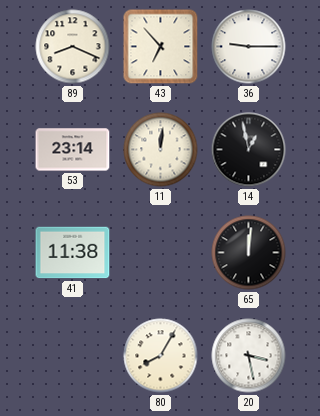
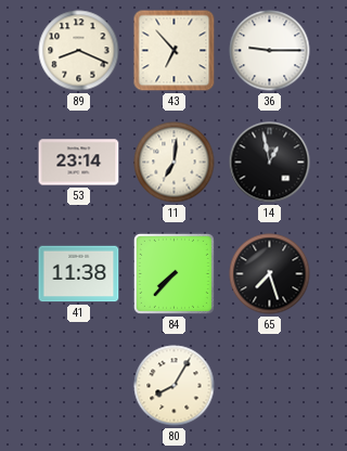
11: 12:01 -> 7:01
84: none -> 7:37
65: 12:01 -> 7:27
20: 3:28 -> none
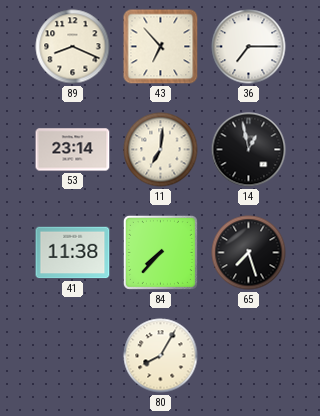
36: 9:15 -> 7:15
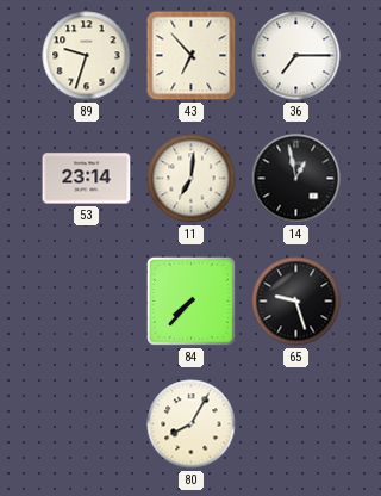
89: 8:19 -> 9:33
41: 11:38 -> none
65: 7:27 -> 9:27
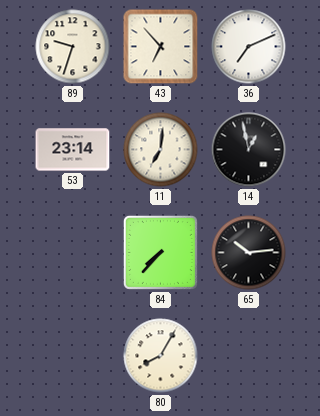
36: 7:15 -> 7:11
65: 9:27 -> 10:14
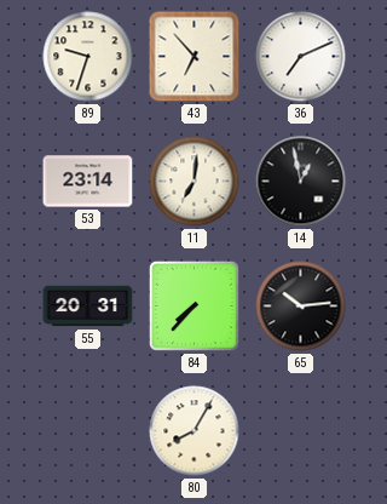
55: none -> 20:31
